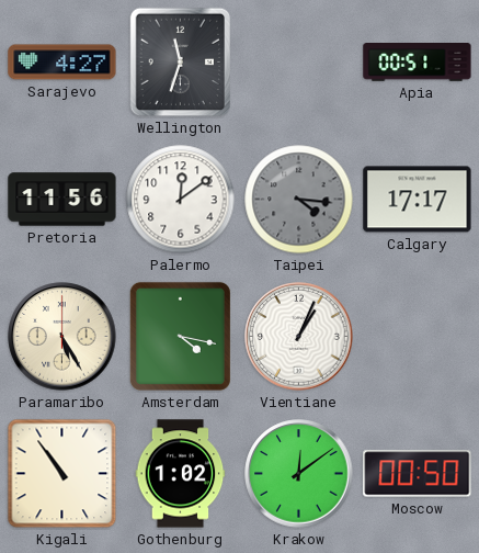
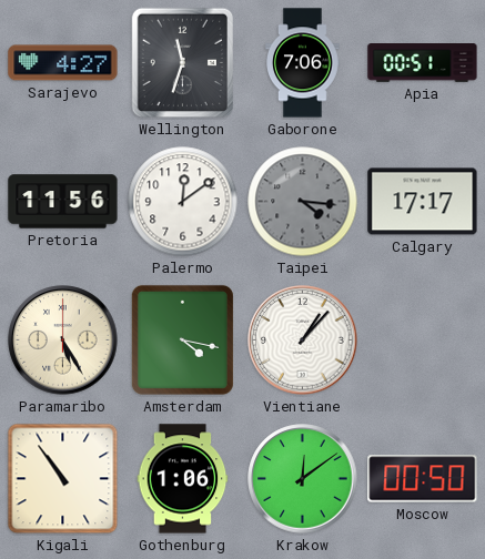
Gaborone: none -> 7:06
Vientiane: 1:04 -> 1:07
Gothenburg: 1:02 -> 1:06
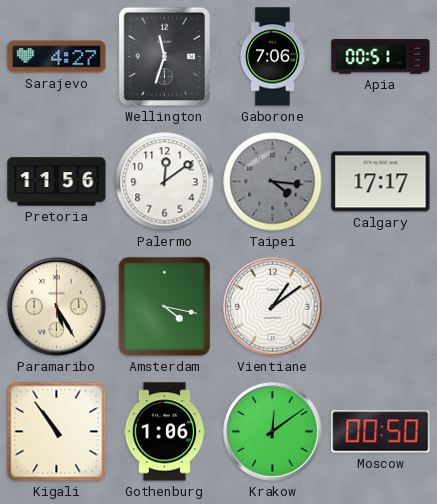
Vientiane: 1:07 -> 1:09
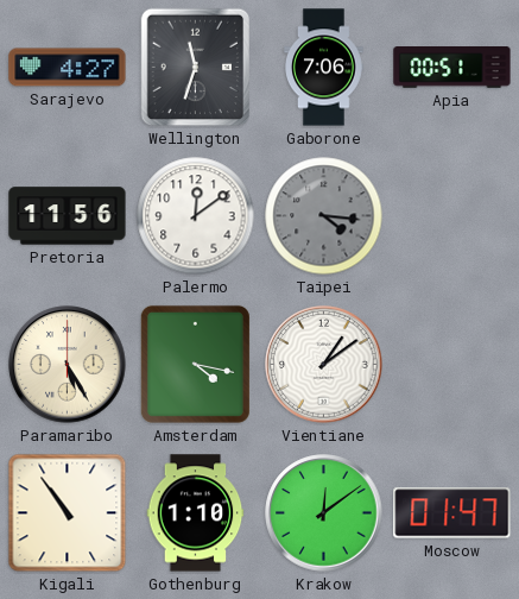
Calgary: 17:17 -> none
Gothenburg: 1:06 -> 1:10
Moscow: 00:50 -> 01:47
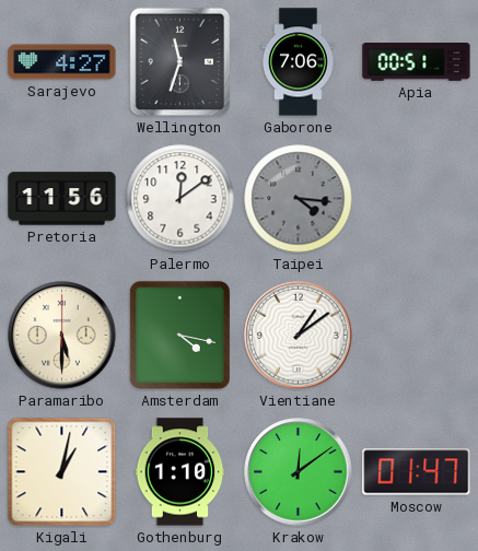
Paramaribo: 5:25 -> 5:30
Kigali: 10:54 -> 1:02
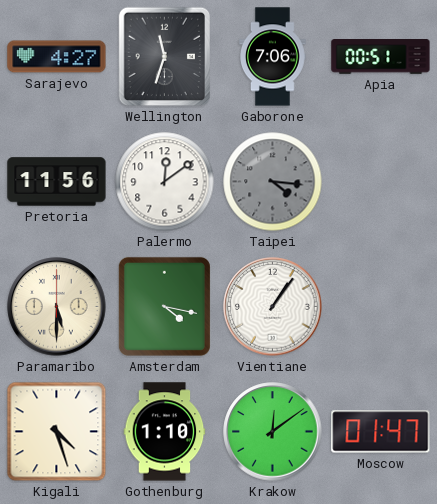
Vientiane: 1:09 -> 1:06
Kigali: 1:02 -> 4:27
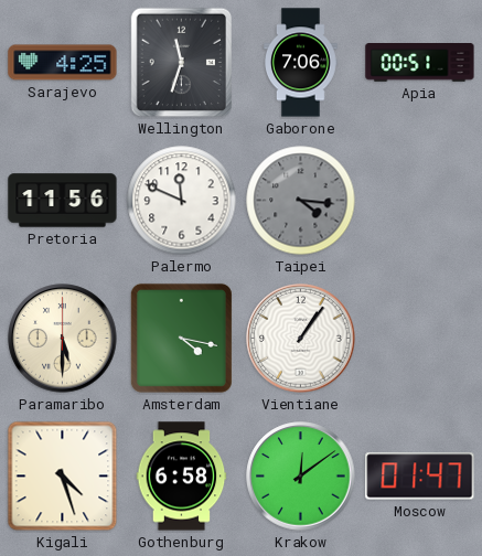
Sarajevo: 4:27 -> 4:25
Palermo: 12:09 -> 11:49
Gothenburg: 1:10 -> 6:58
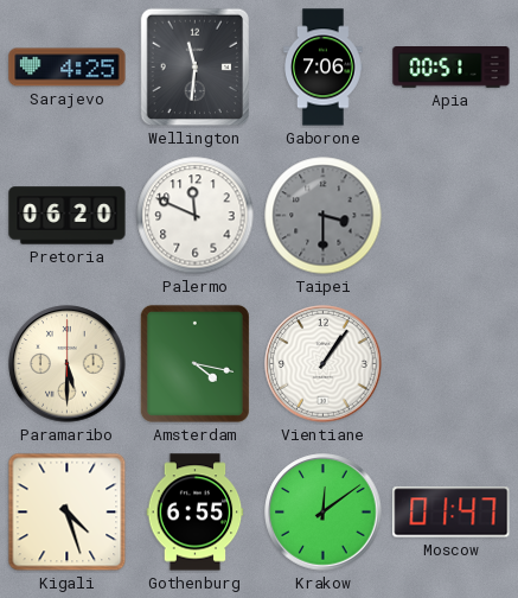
Wellington: 11:33 -> 11:31
Pretoria: 11:56 -> 06:20
Taipei: 4:16 -> 3:30
Gothenburg: 6:58 -> 6:55
